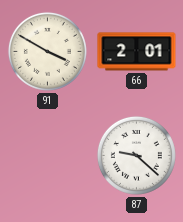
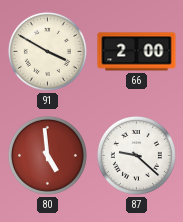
66: 2:01 -> 2:00
80: none -> 4:59
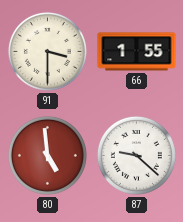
91: 3:50 -> 3:30
66: 2:00 -> 1:55
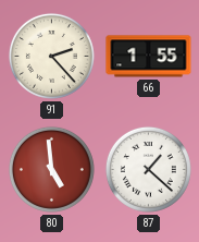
91: 3:30 -> 2:23
87: 9:22 -> 1:22
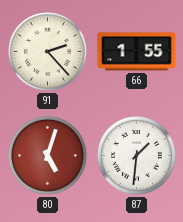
80: 4:59 -> 5:03
87: 1:22 -> 1:31
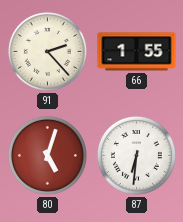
87: 1:31 -> 6:31
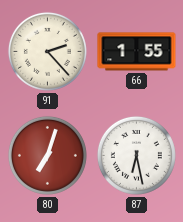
80: 5:03 -> 7:03
87: 6:31 -> 6:28
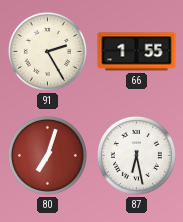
91: 2:23 -> 2:25
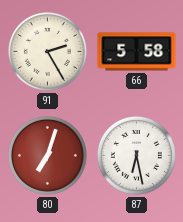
66: 1:55 -> 5:58
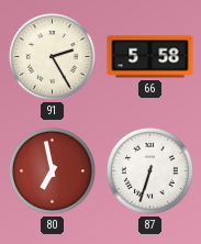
80: 7:03 -> 6:58
87: 6:28 -> 6:33
